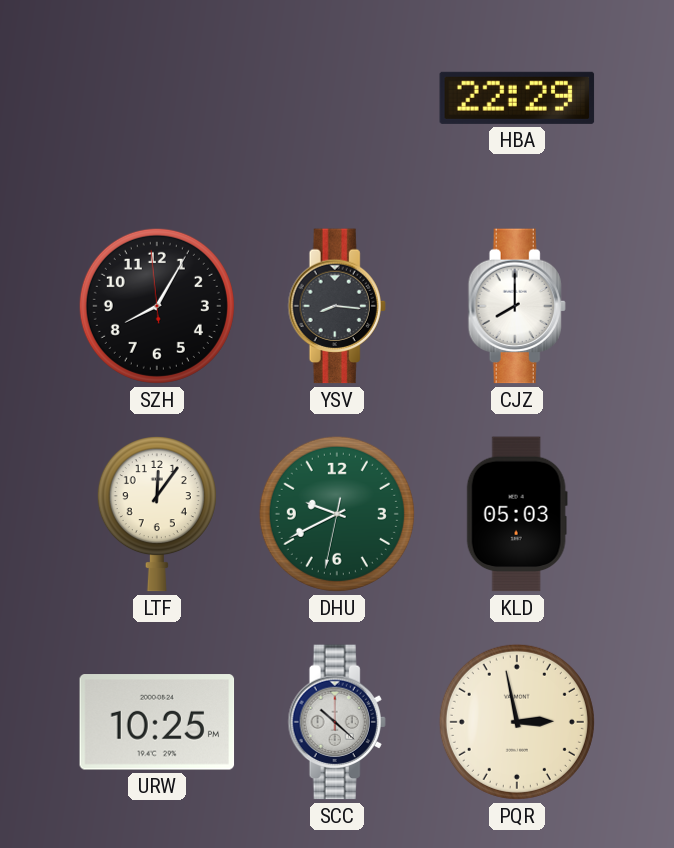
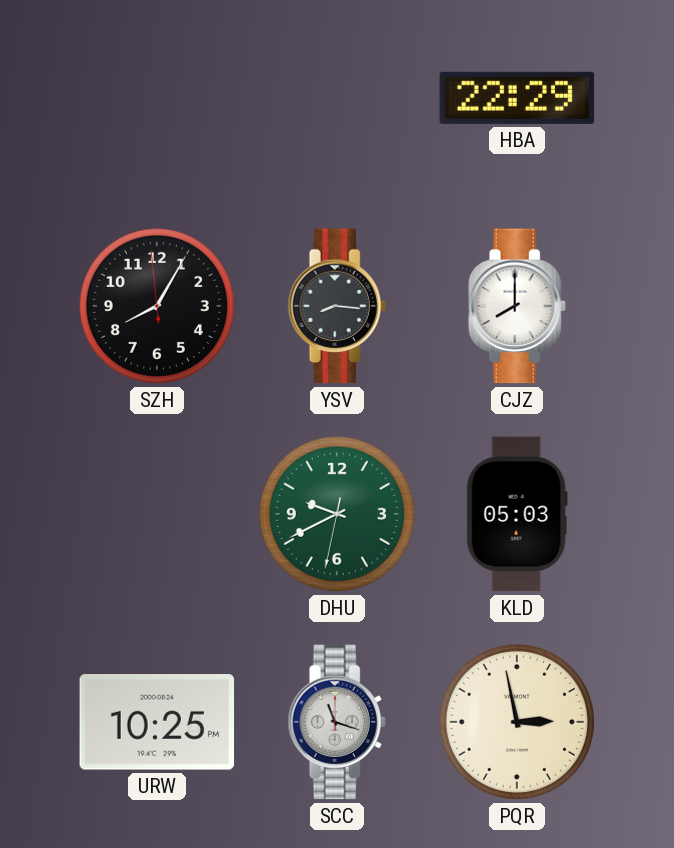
LTF: 12:06 -> none
SCC: 10:22 -> 11:18
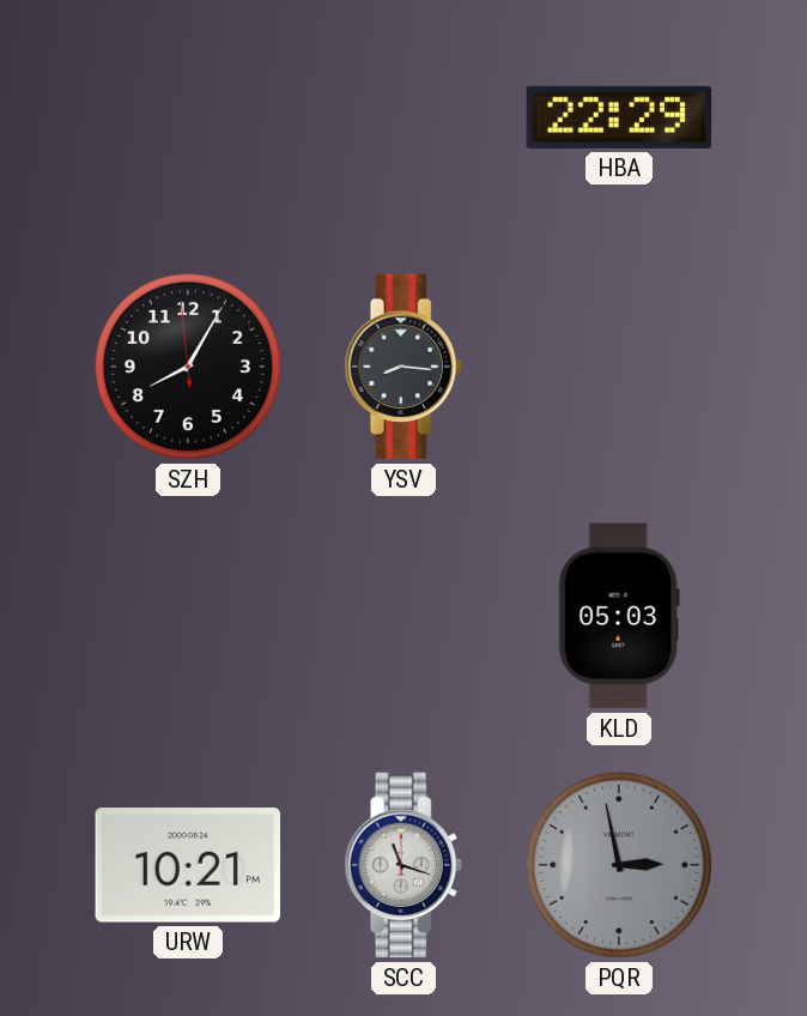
CJZ: 8:00 -> none
DHU: 9:40 -> none
URW: 10:25 -> 10:21
PQR dial: cream -> grey
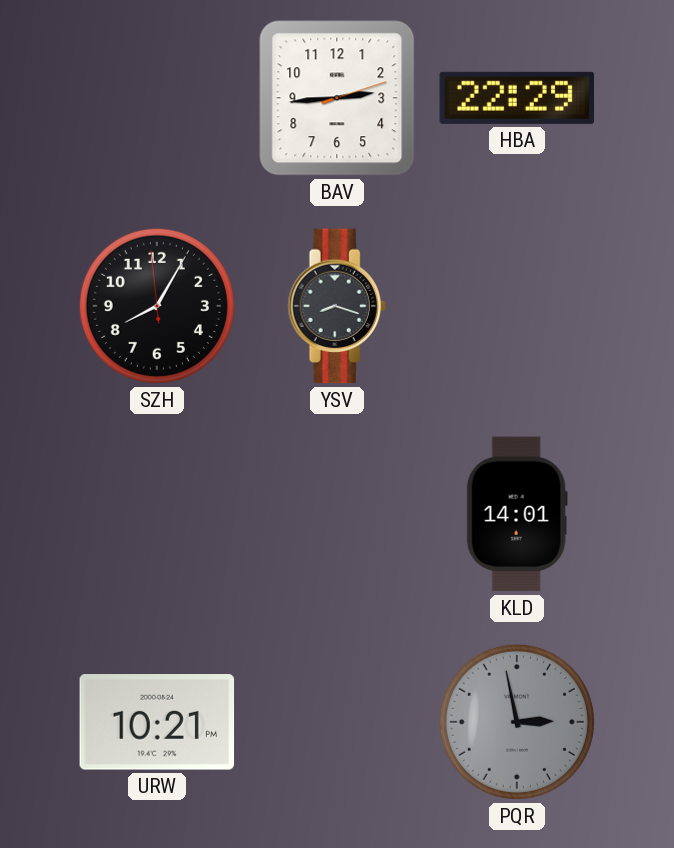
BAV: none -> 2:44
YSV: 8:16 -> 8:18
KLD: 05:03 -> 14:01
SCC: 11:18 -> none
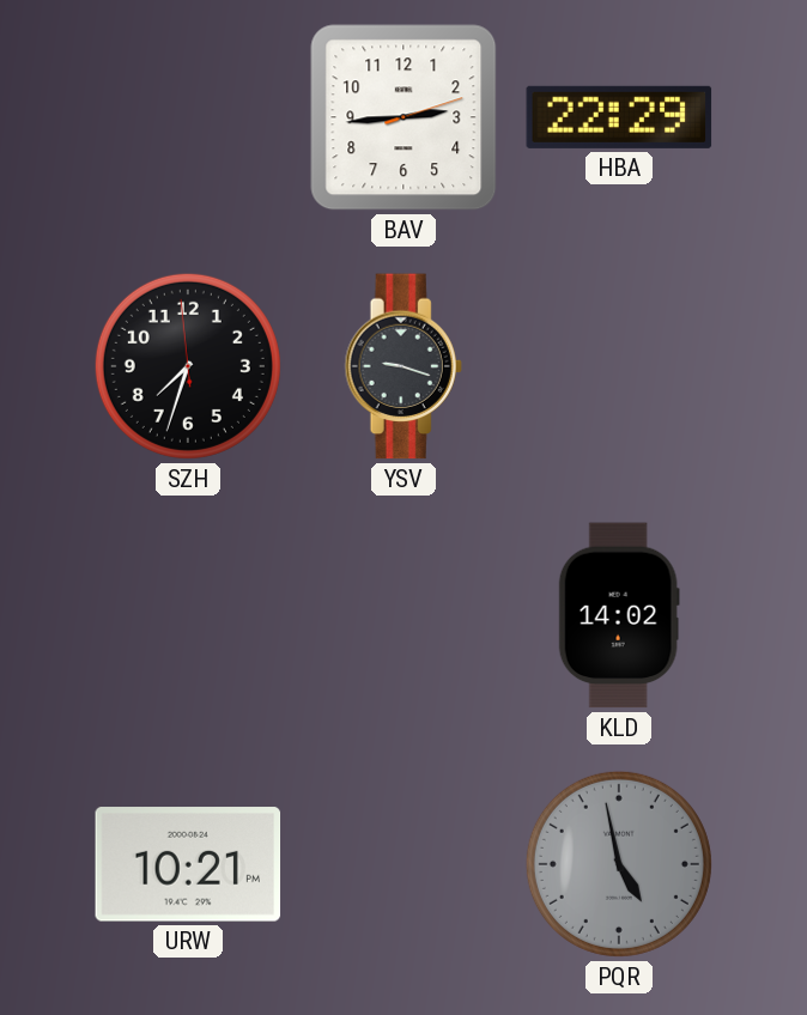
SZH: 8:04 -> 7:32
YSV: 8:18 -> 9:18
KLD: 14:01 -> 14:02
PQR: 2:58 -> 4:58
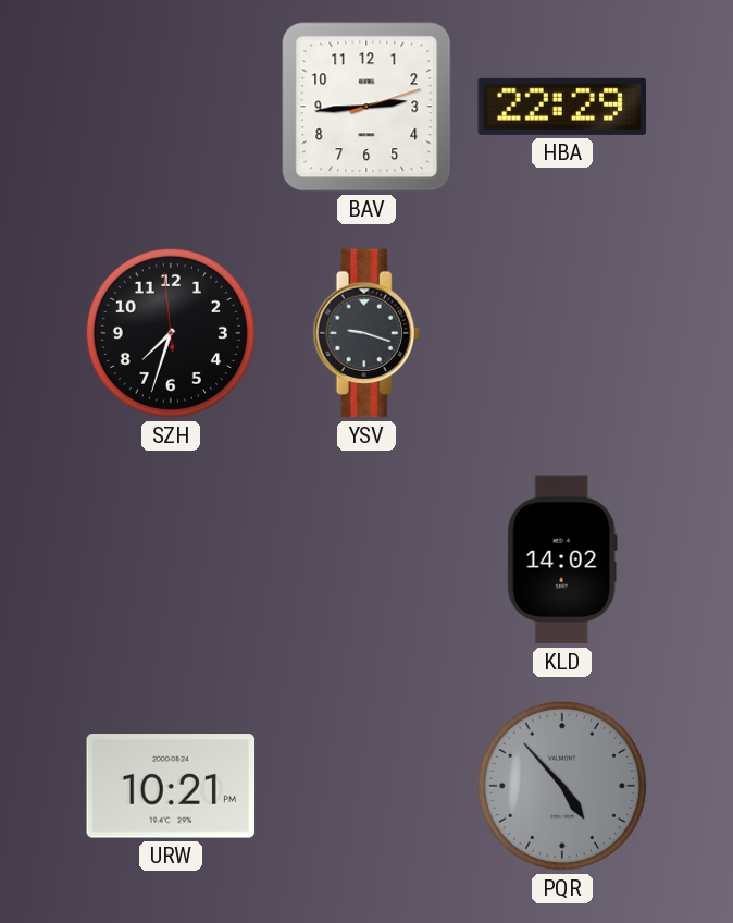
PQR: 4:58 -> 4:53
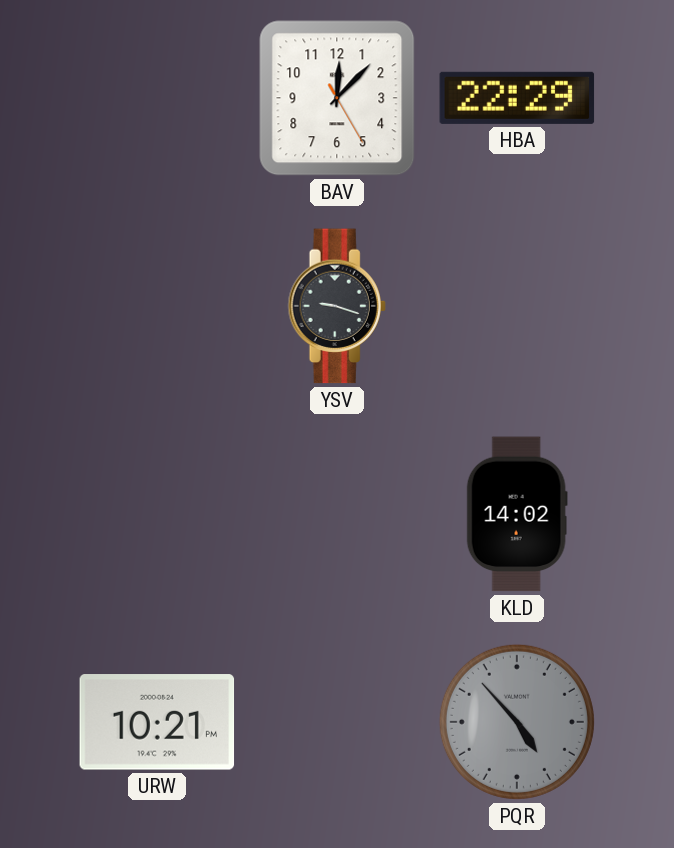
BAV: 2:44 -> 12:07
SZH: 7:32 -> none
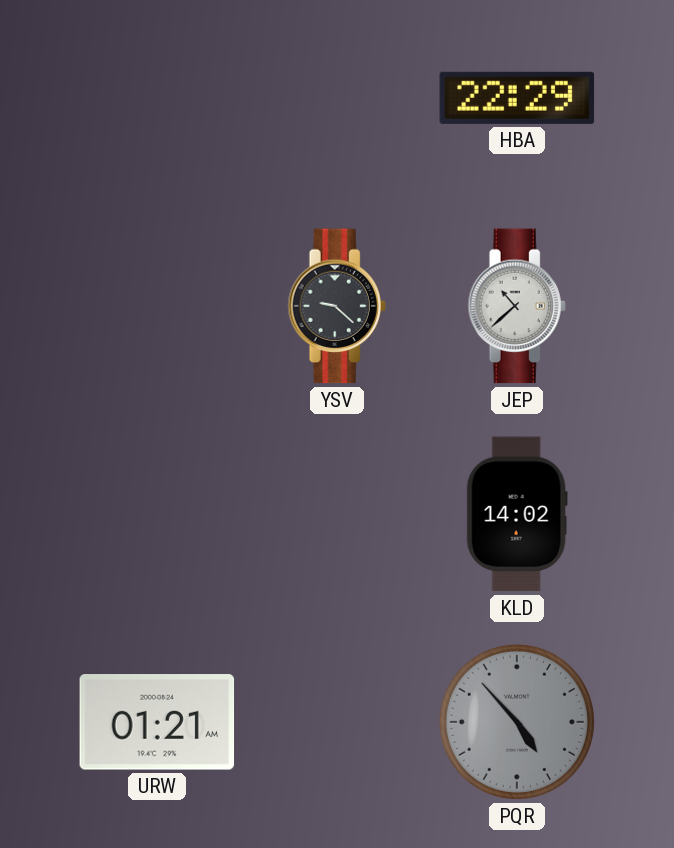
BAV: 12:07 -> none
YSV: 9:18 -> 9:22
JEP: none -> 10:38
URW: 10:21 -> 01:21
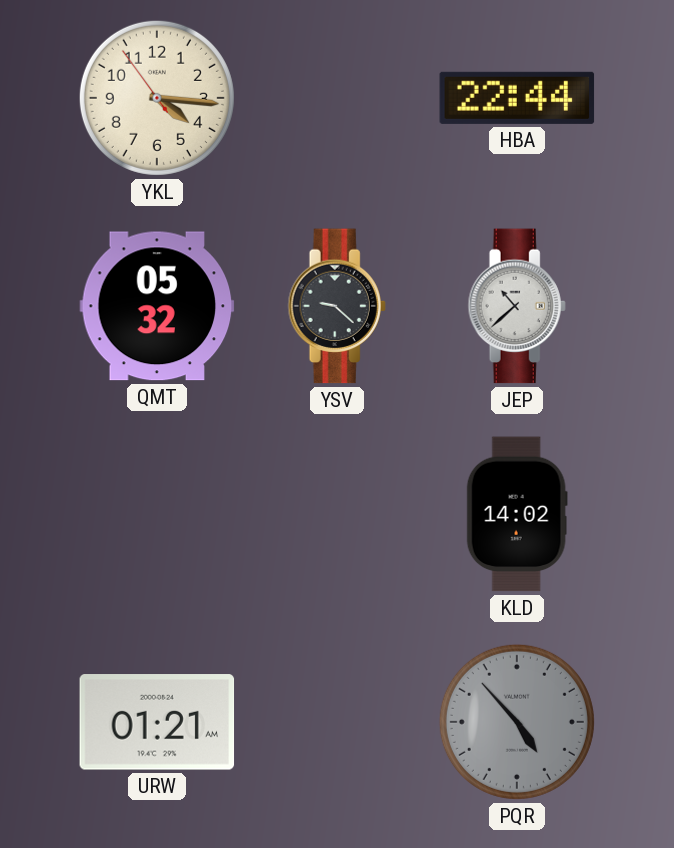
YKL: none -> 4:15
HBA: 22:29 -> 22:44
QMT: none -> 05:32
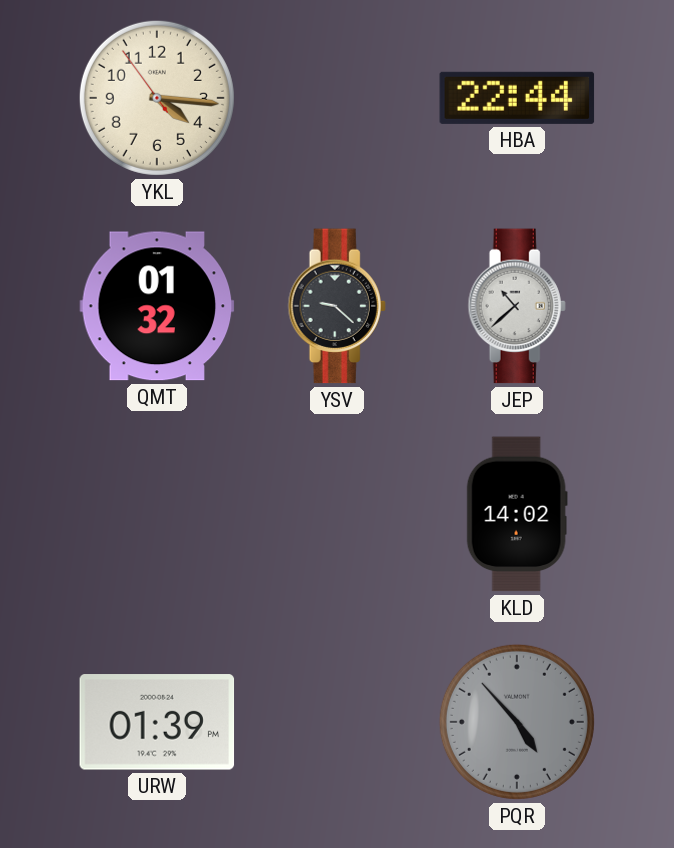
QMT: 05:32 -> 01:32
URW: 01:21 -> 01:39
